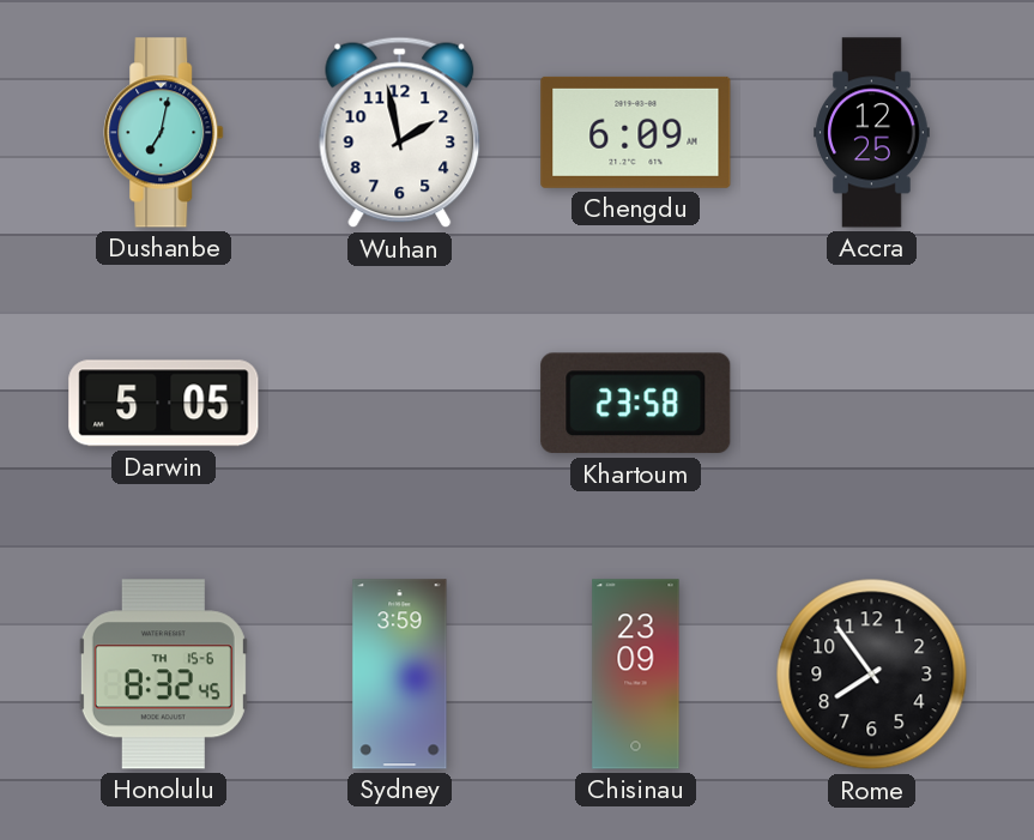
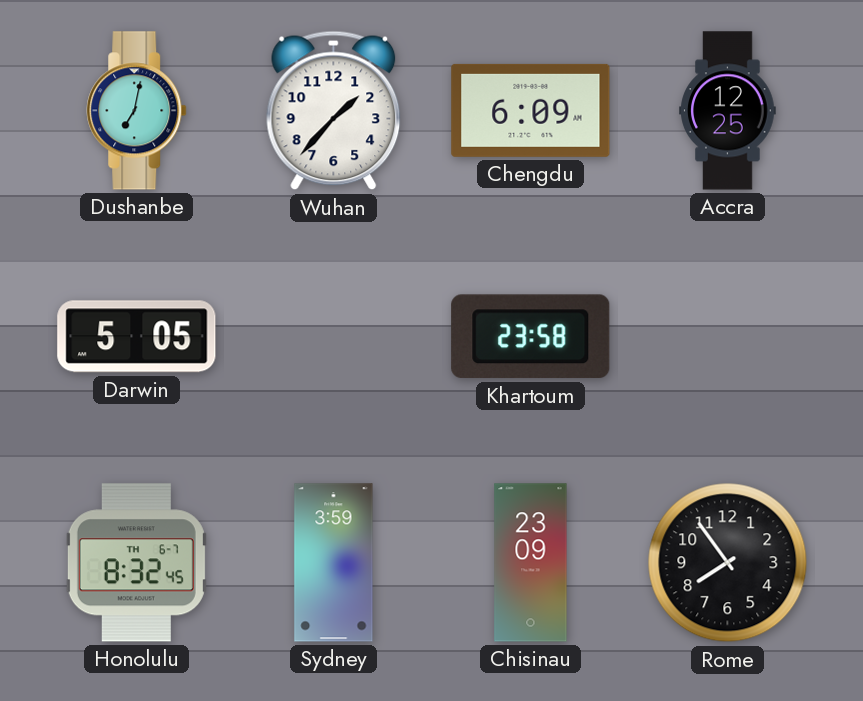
Wuhan: 1:58 -> 1:37
Honolulu date: TH 15-6 -> TH 6-7
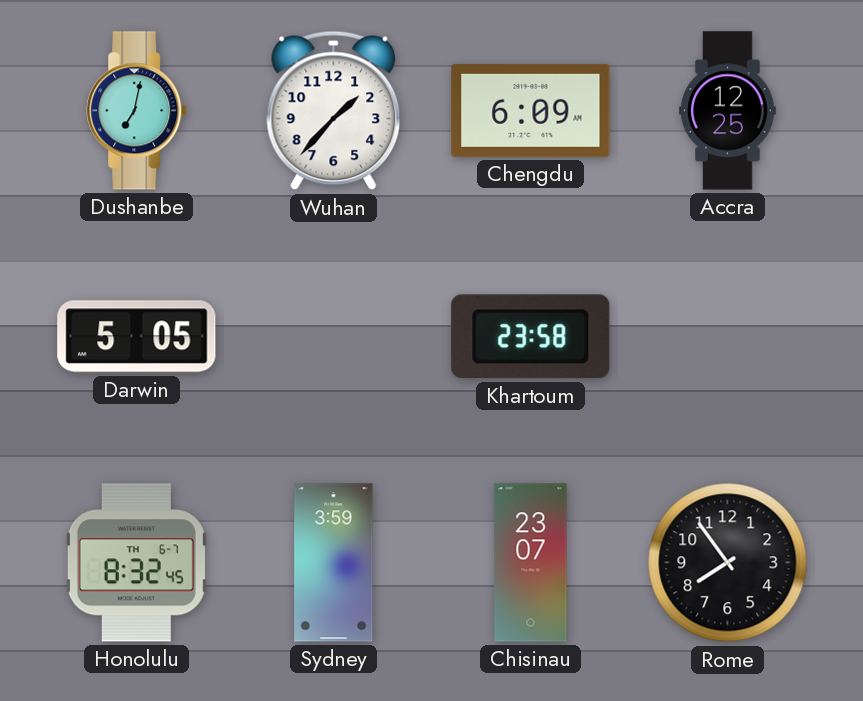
Chisinau: 23:09 -> 23:07
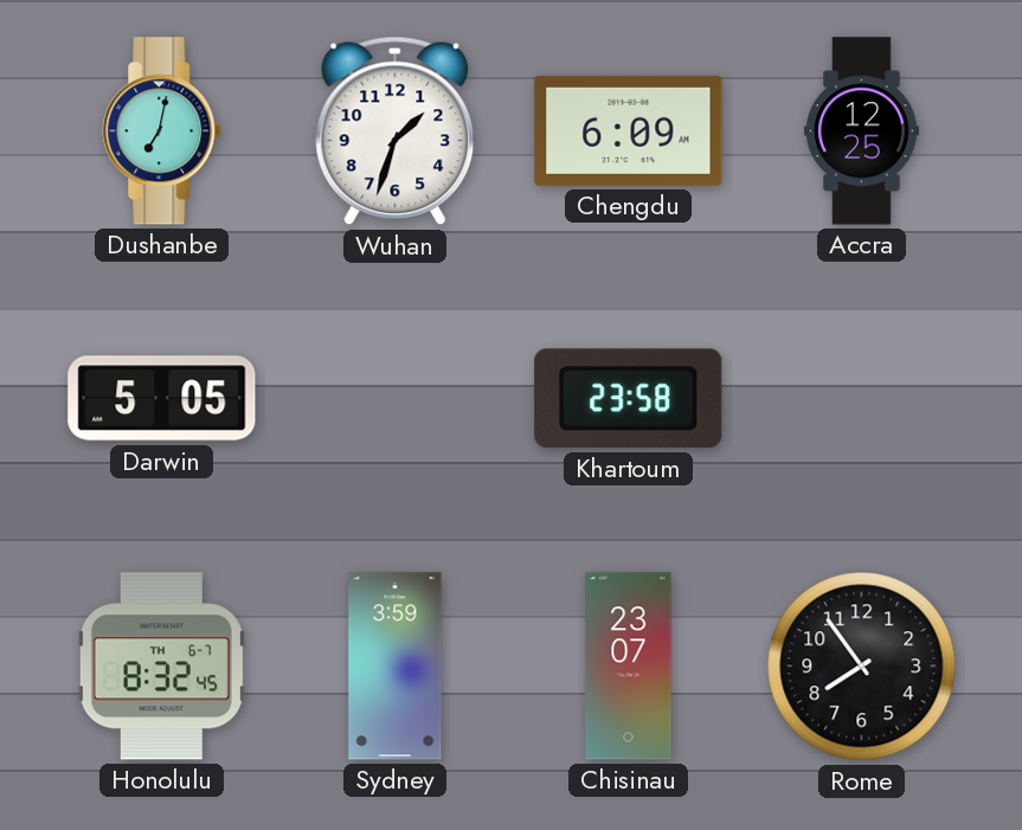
Wuhan: 1:37 -> 1:33
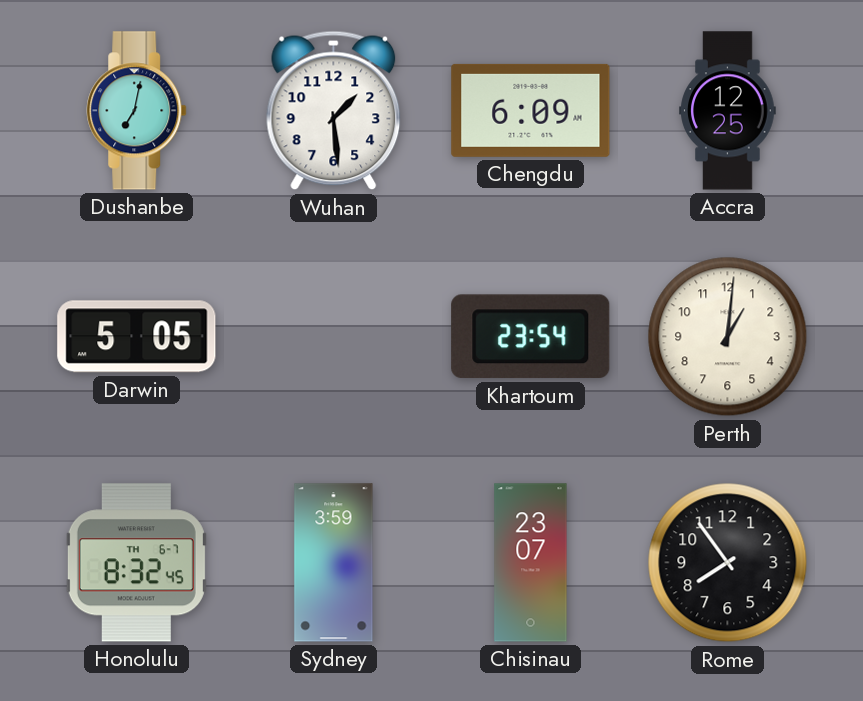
Wuhan: 1:33 -> 1:29
Khartoum: 23:58 -> 23:54
Perth: none -> 1:01
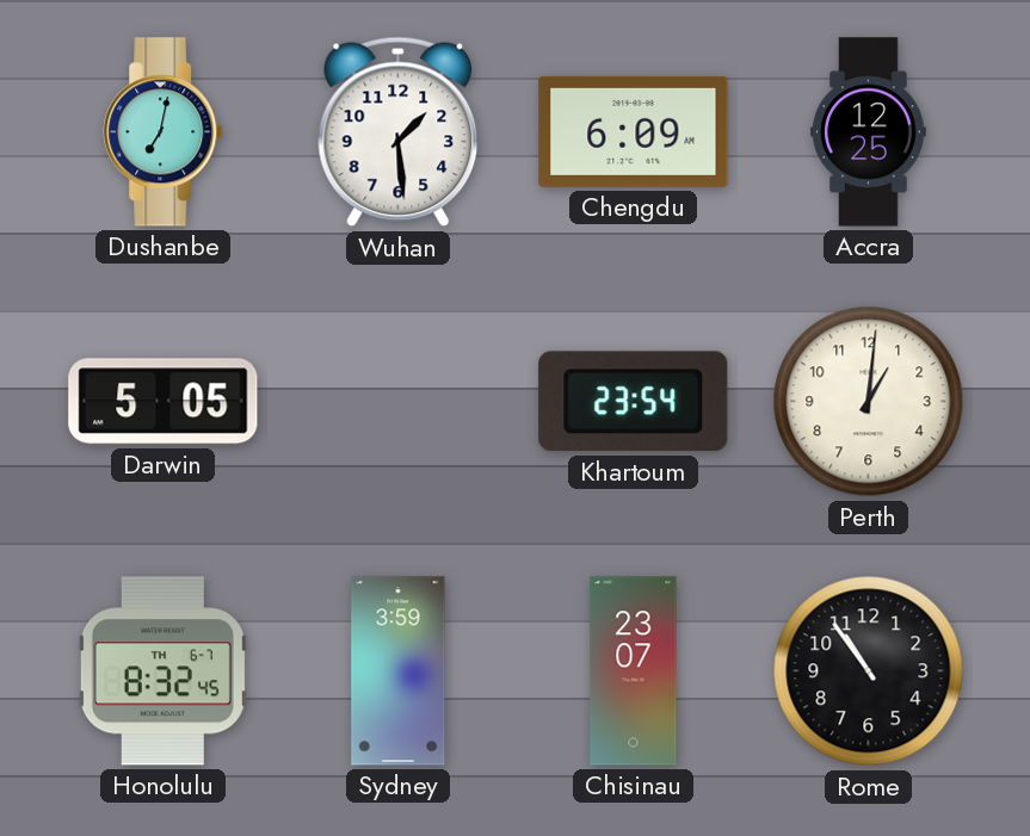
Rome: 7:54 -> 10:54
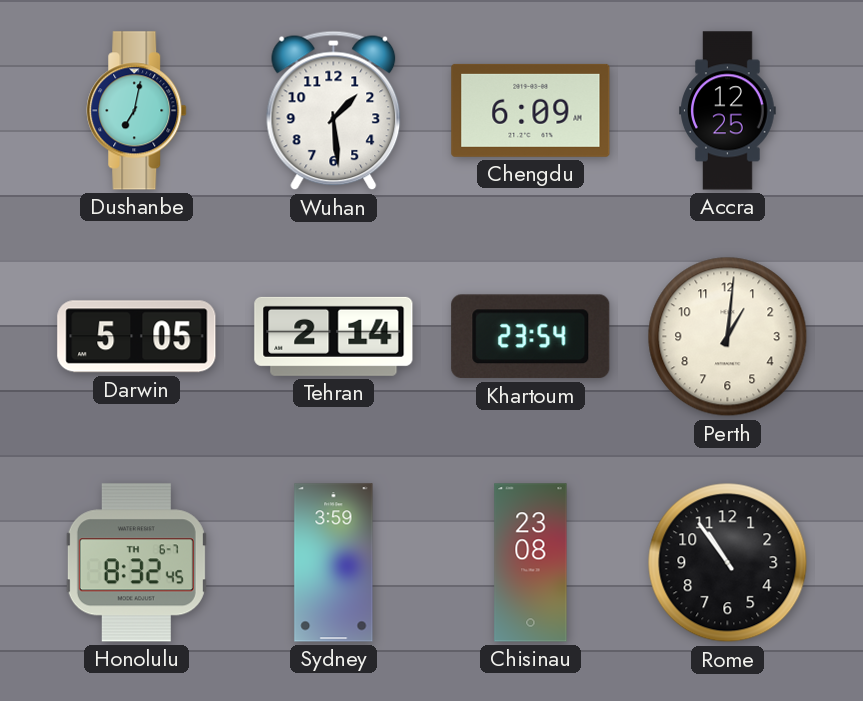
Tehran: none -> 2:14
Chisinau: 23:07 -> 23:08
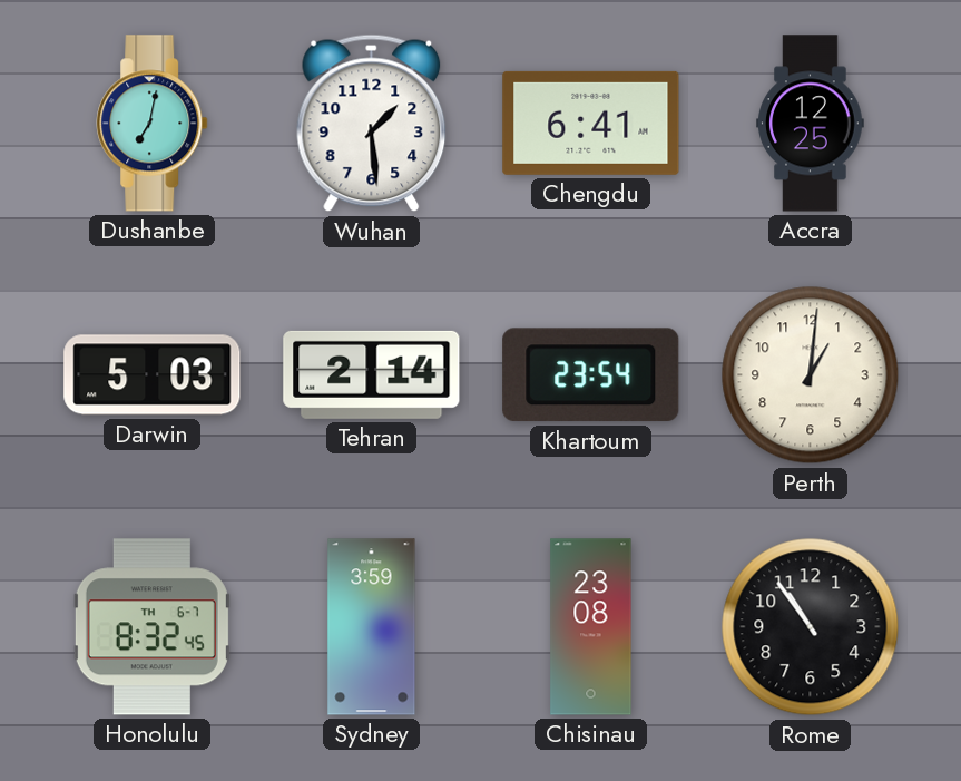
Chengdu: 6:09 -> 6:41
Darwin: 5:05 -> 5:03
